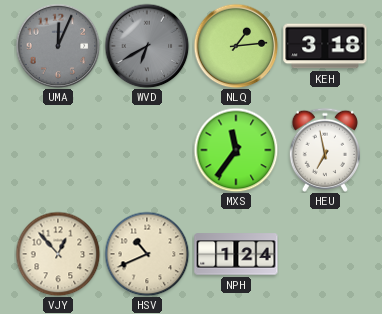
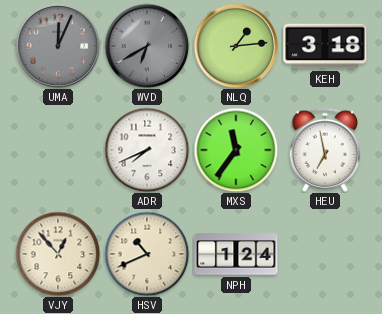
ADR: none -> 7:41
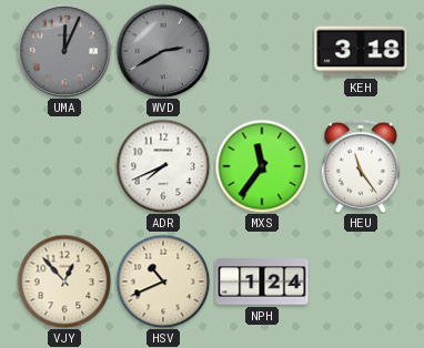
WVD: 6:40 -> 2:40
NLQ: 1:14 -> none
HEU: 6:58 -> 11:24
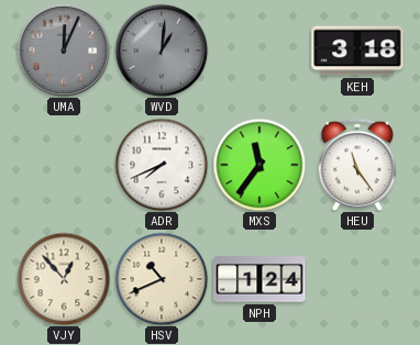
WVD: 2:40 -> 1:01
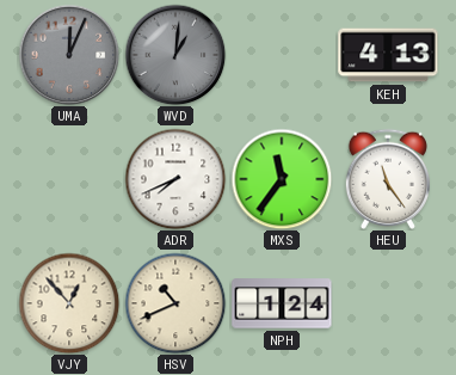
KEH: 3:18 -> 4:13
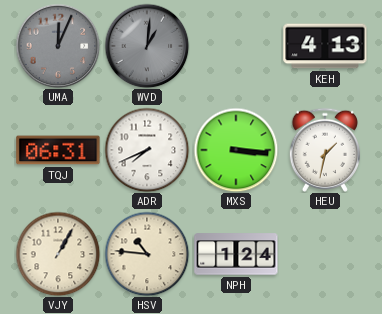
TQJ: none -> 06:31
MXS: 11:36 -> 3:16
HEU: 11:24 -> 1:32
VJY: 12:53 -> 1:05
HSV: 10:41 -> 10:46
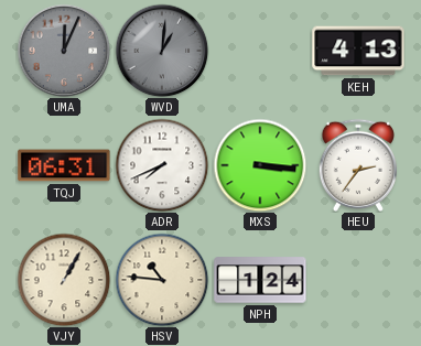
HEU: 1:32 -> 2:36
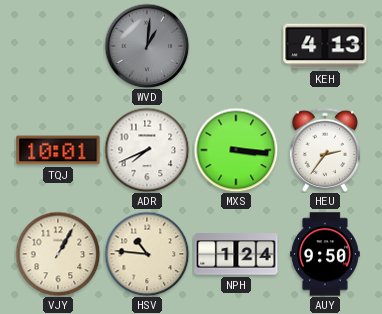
UMA: 12:04 -> none
TQJ: 06:31 -> 10:01
AUY: none -> 9:50
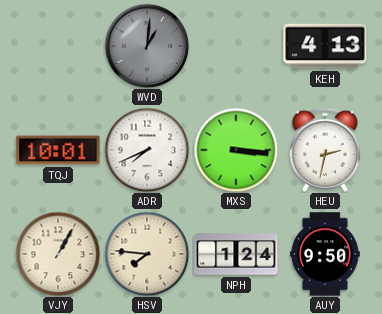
HEU: 2:36 -> 2:32
HSV: 10:46 -> 7:46
